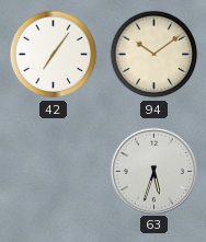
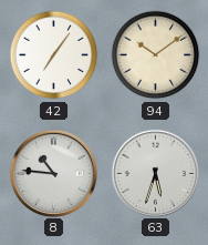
8: none -> 10:46
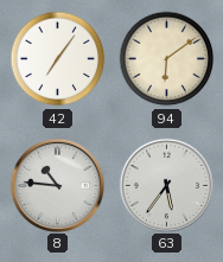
94: 10:09 -> 6:09
63: 5:33 -> 5:36
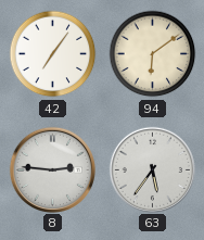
8: 10:46 -> 2:46
